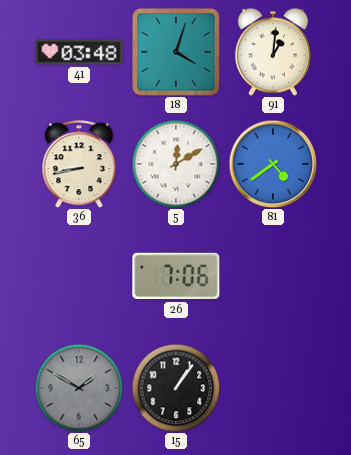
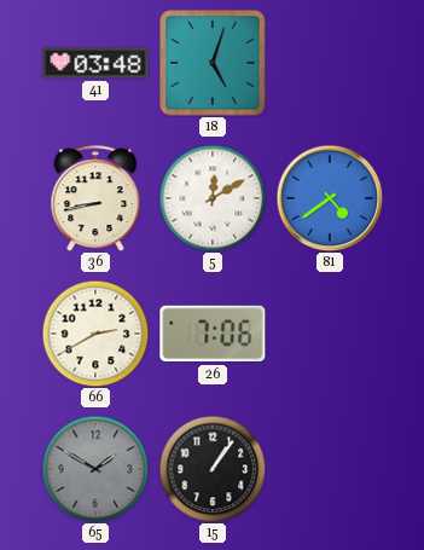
18: 4:03 -> 5:03
91: 1:01 -> none
66: none -> 2:40
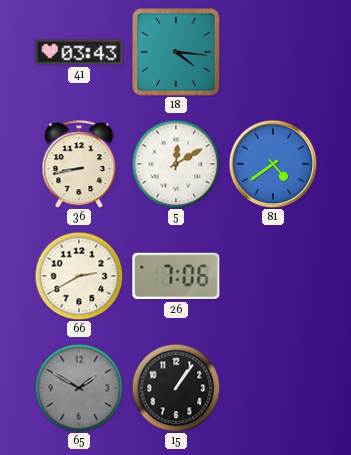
41: 03:48 -> 03:43
18: 5:03 -> 4:16
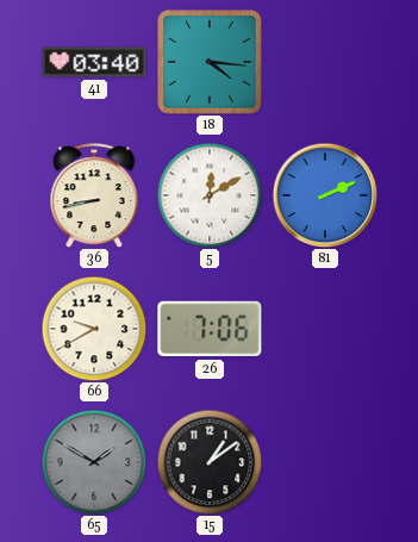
41: 03:43 -> 03:40
81: 4:39 -> 2:11
66: 2:40 -> 9:40
15: 1:06 -> 1:09
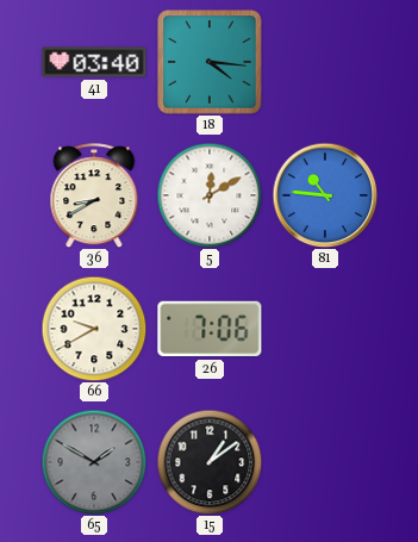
36: 8:43 -> 8:40
81: 2:11 -> 10:46
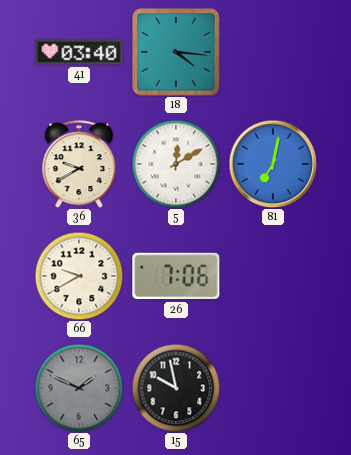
36: 8:40 -> 9:40
81: 10:46 -> 7:02
65: 1:50 -> 1:49
15: 1:09 -> 9:58
